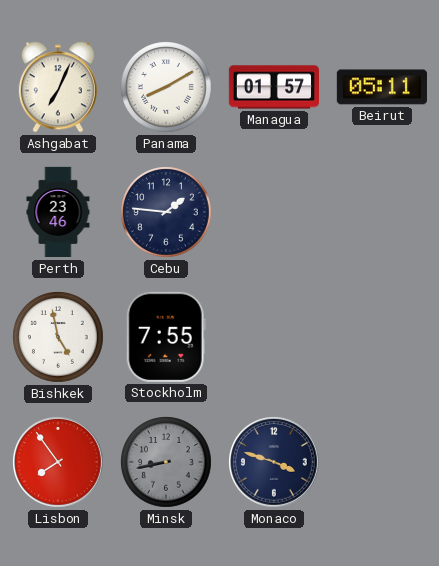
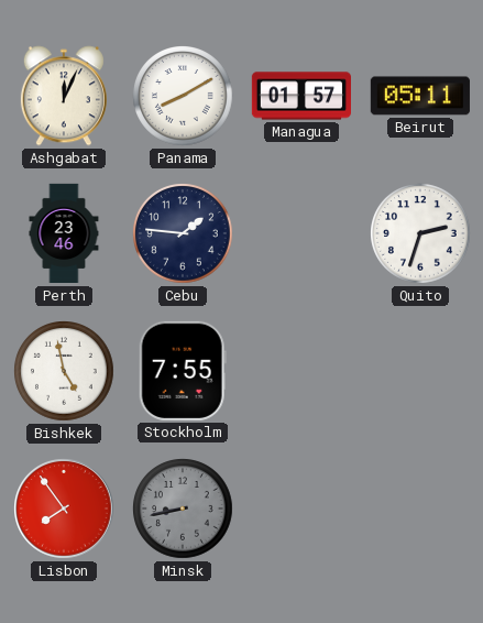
Ashgabat: 7:04 -> 12:04
Quito: none -> 2:33
Monaco: 3:48 -> none
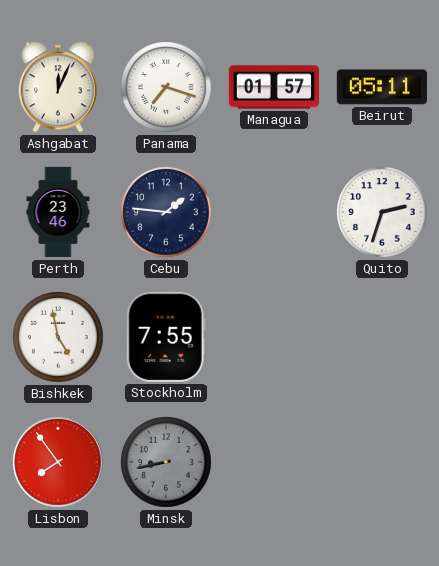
Panama: 8:10 -> 7:18
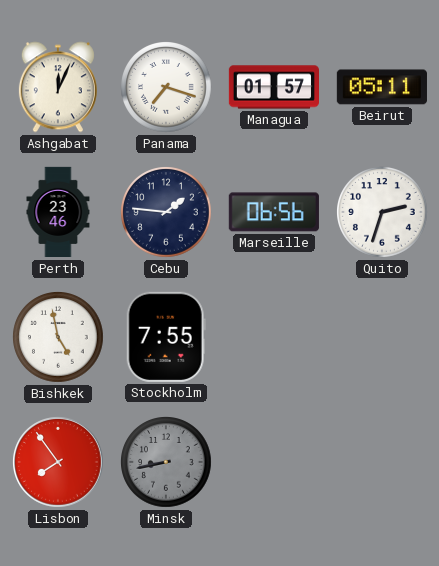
Marseille: none -> 06:56
